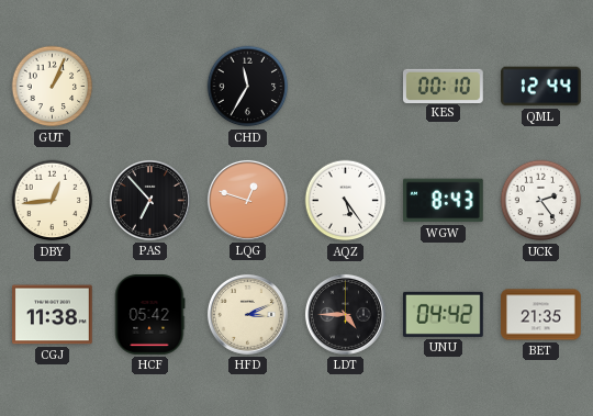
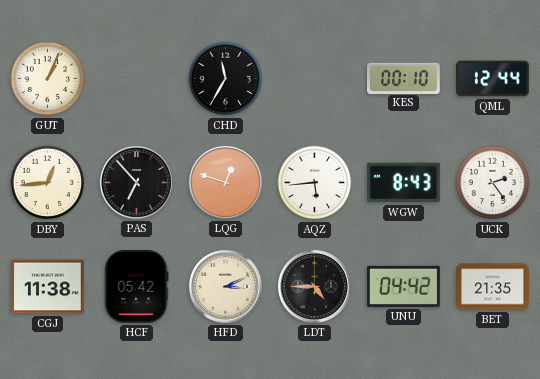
AQZ: 5:24 -> 5:44
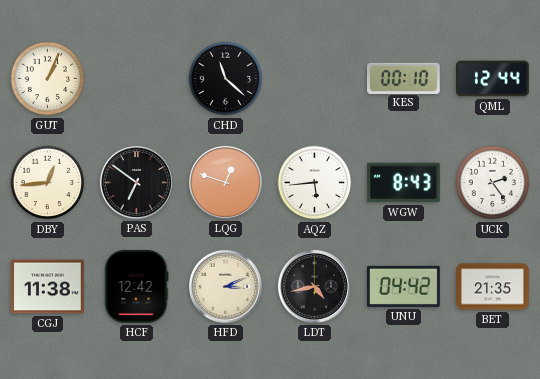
CHD: 11:35 -> 11:22
PAS: 6:53 -> 6:51
HCF: 05:42 -> 12:42
LDT: 4:45 -> 4:43
